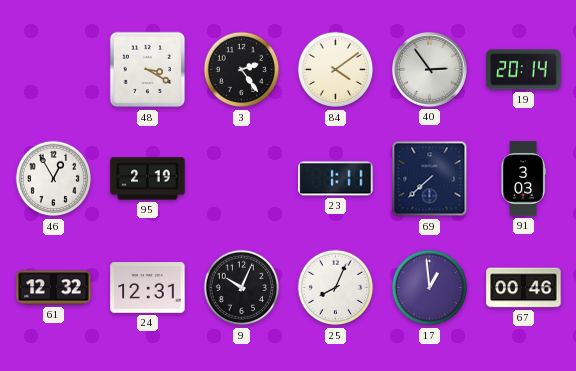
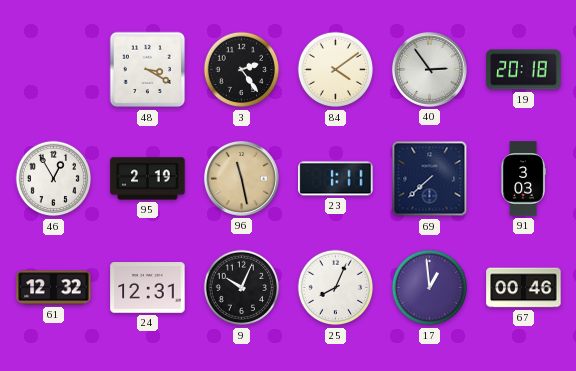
19: 20:14 -> 20:18
96: none -> 11:28
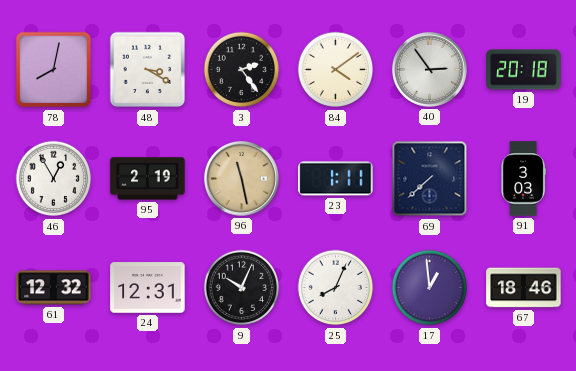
78: none -> 8:02
67: 00:46 -> 18:46
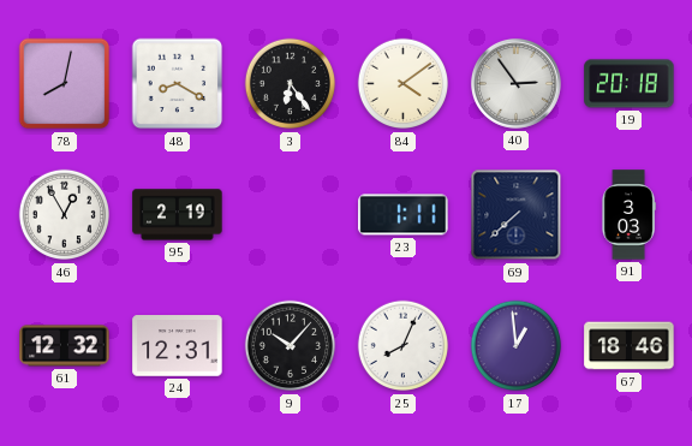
48: 3:20 -> 8:20
3: 2:24 -> 6:24
96: 11:28 -> none
9: 10:04 -> 10:07
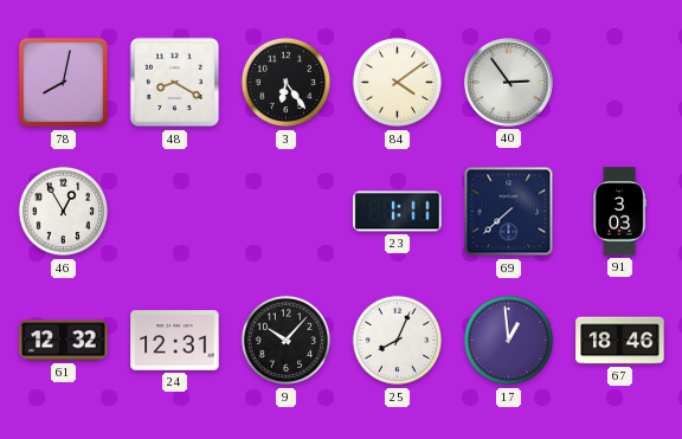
19: 20:18 -> none
95: 2:19 -> none
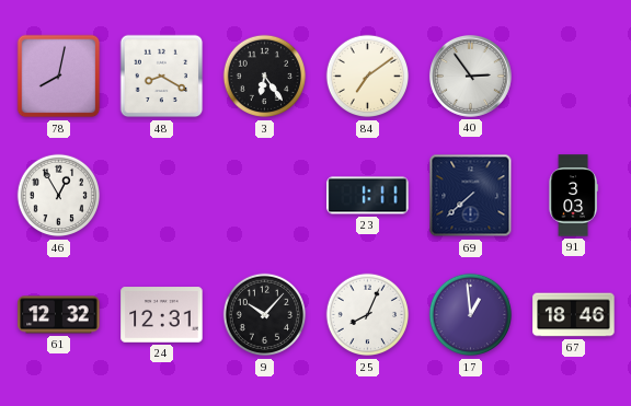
84: 4:09 -> 7:09
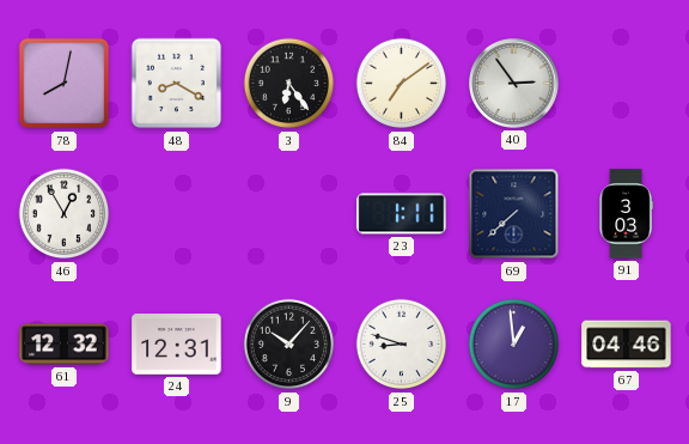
25: 8:04 -> 8:48
67: 18:46 -> 04:46
